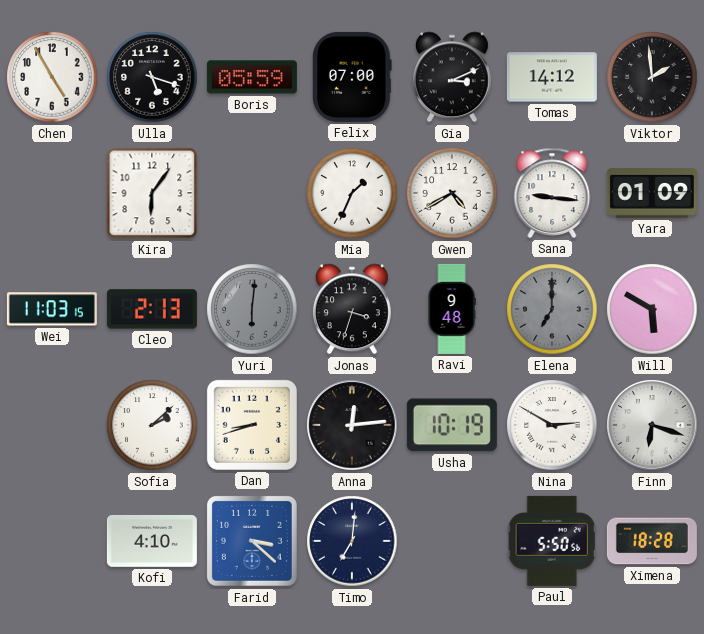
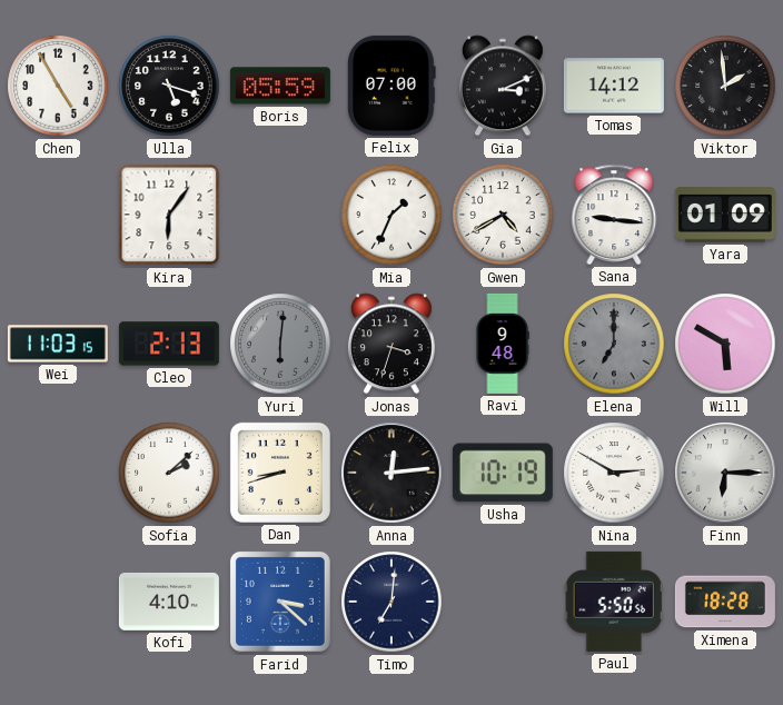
Finn: 6:18 -> 6:15
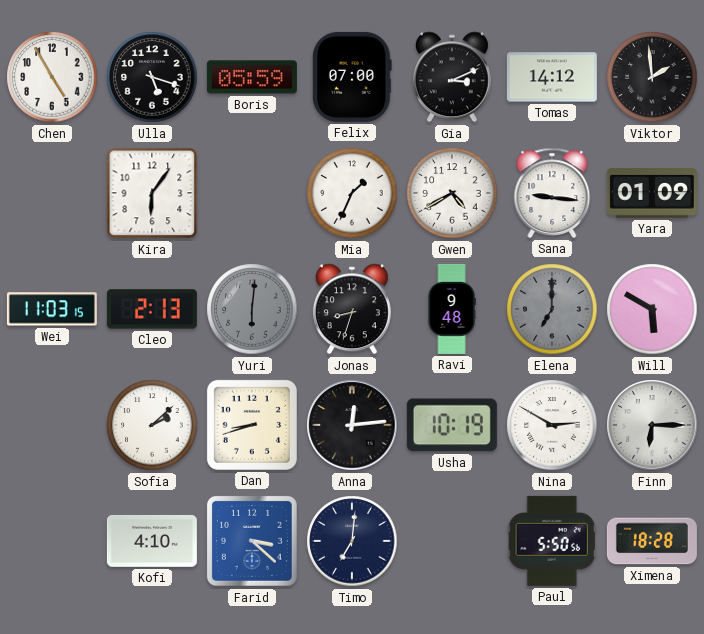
Jonas: 3:33 -> 8:33
